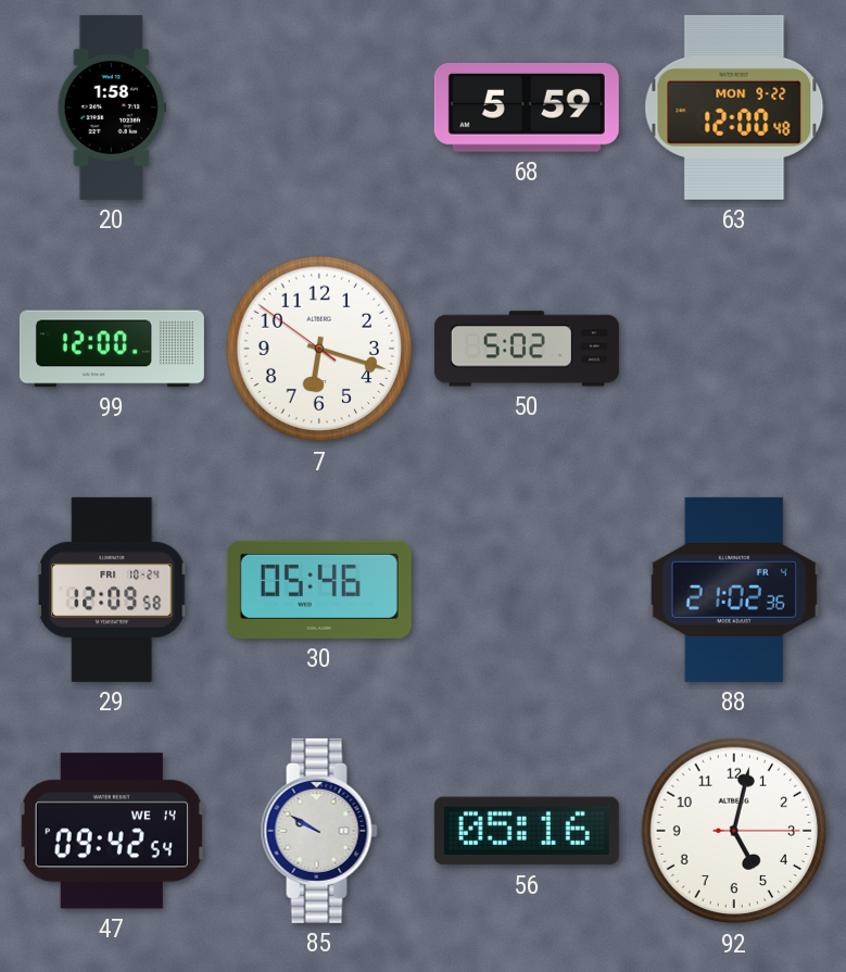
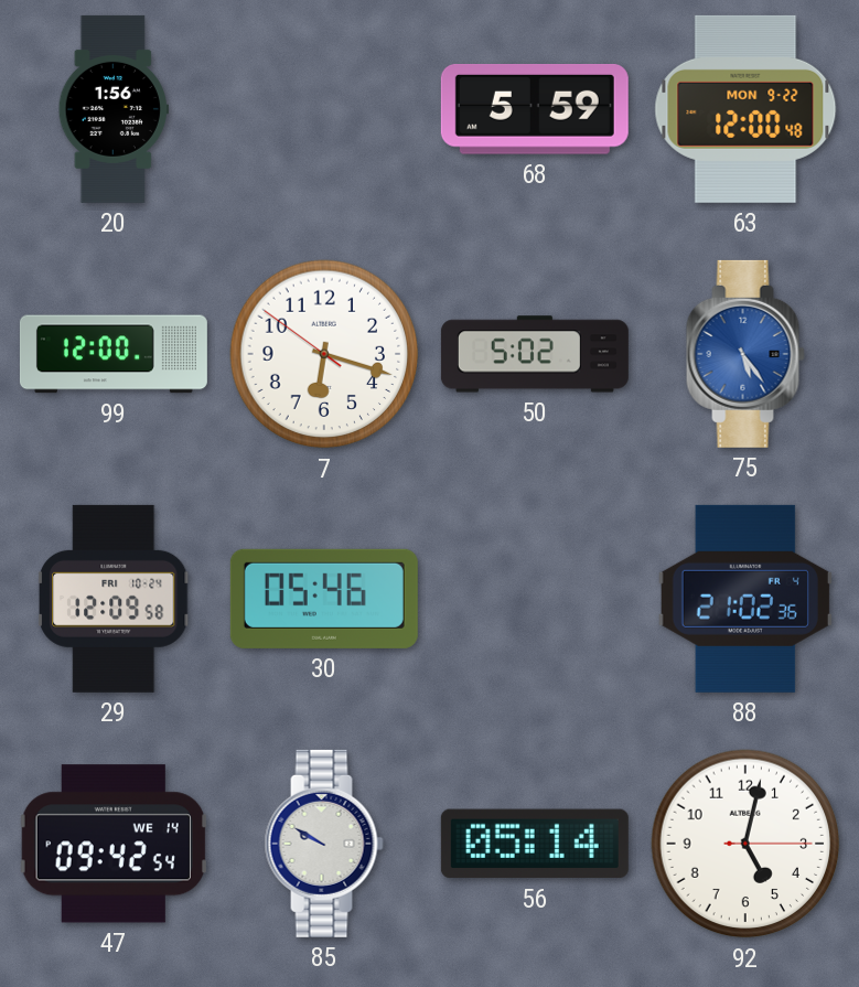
20: 1:58 -> 1:56
75: none -> 5:24
56: 05:16 -> 05:14
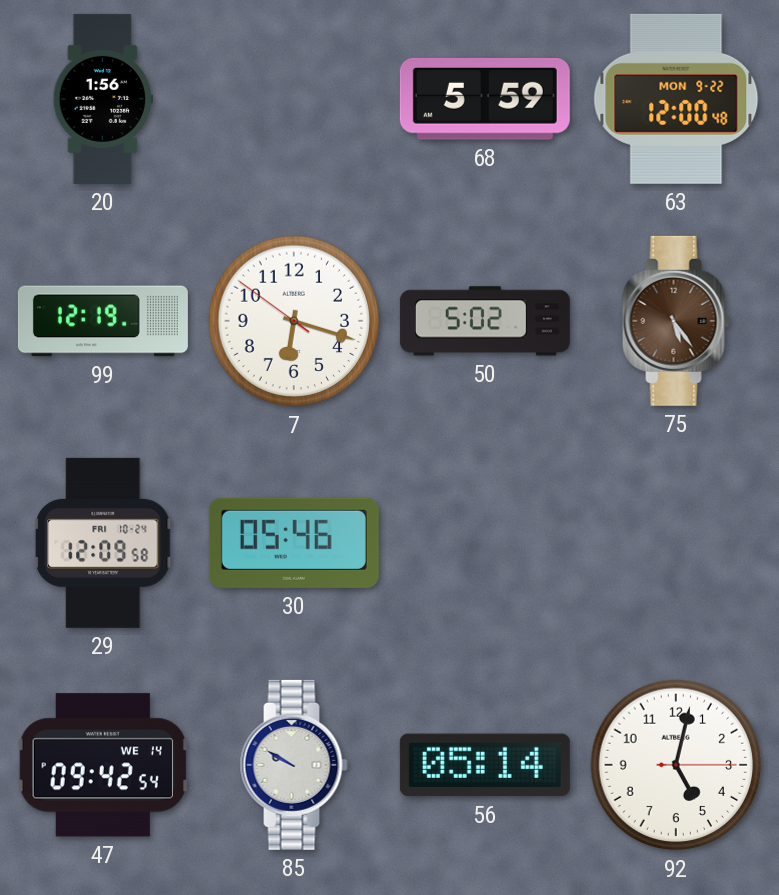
99: 12:00 -> 12:19
75 dial: blue -> brown
88: 21:02 -> none
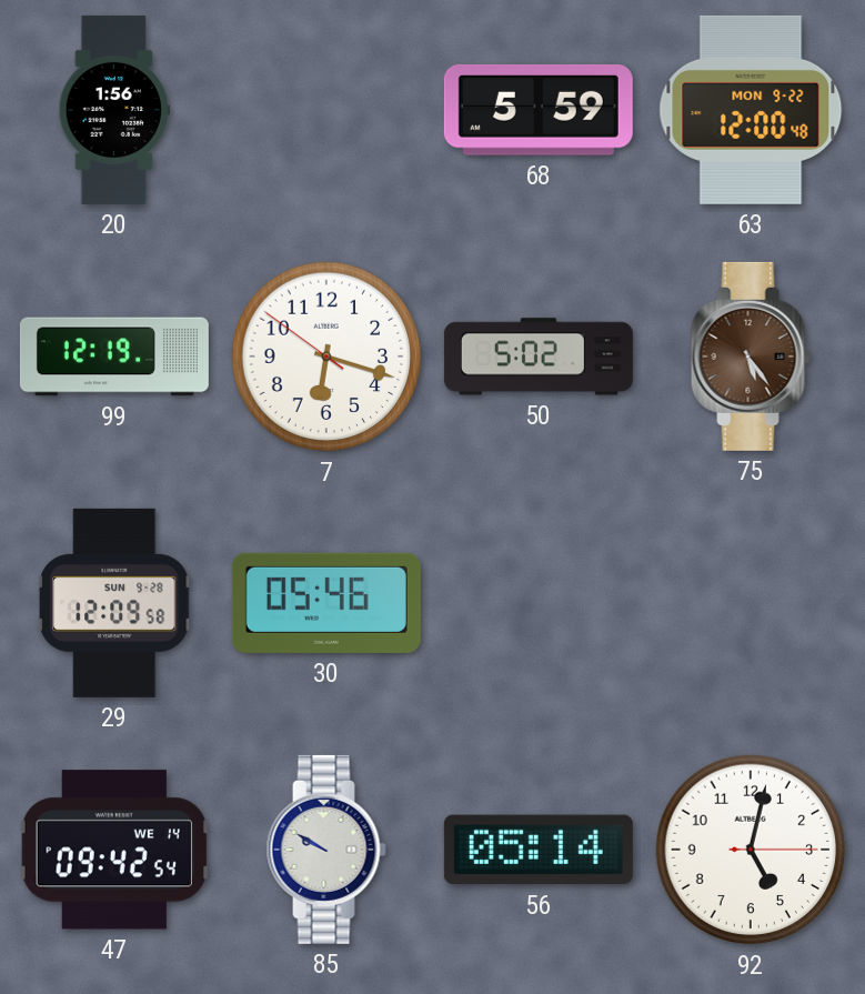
29 date: FRI 10-24 -> SUN 9-28
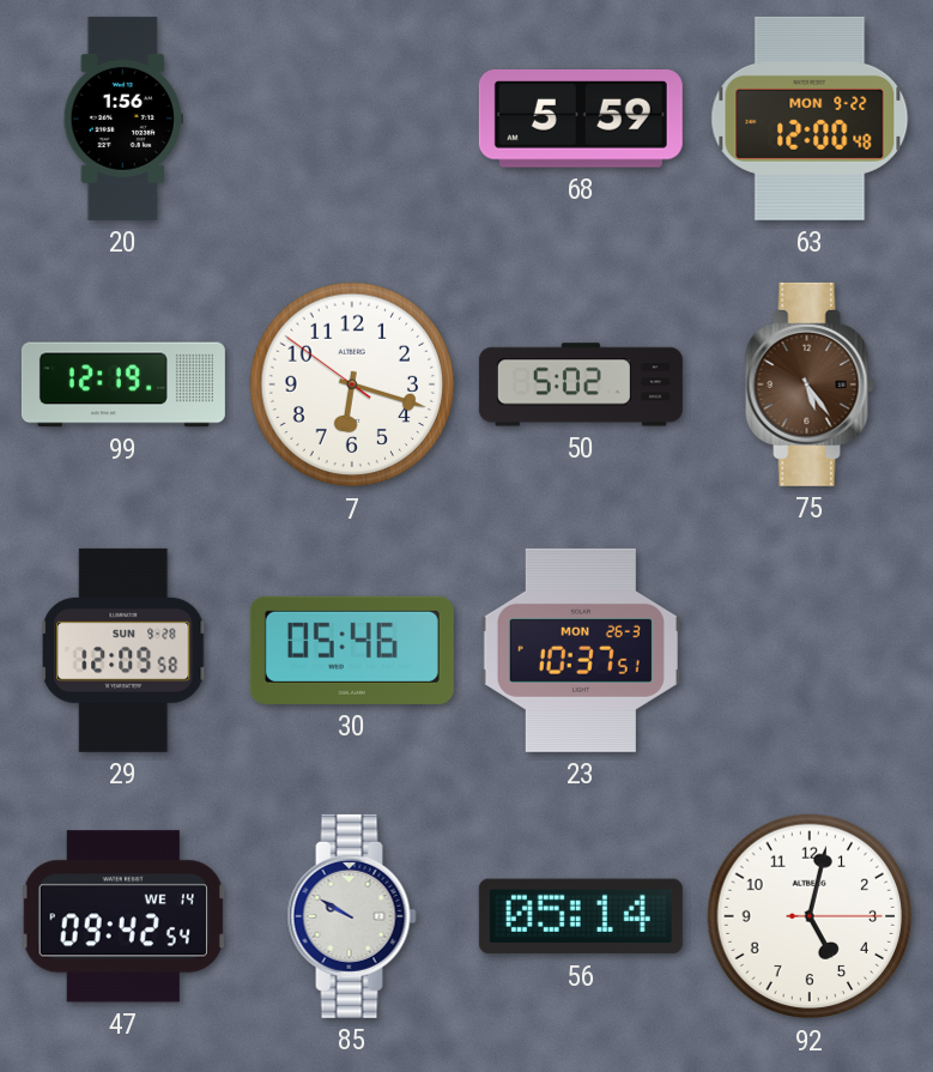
23: none -> 10:37
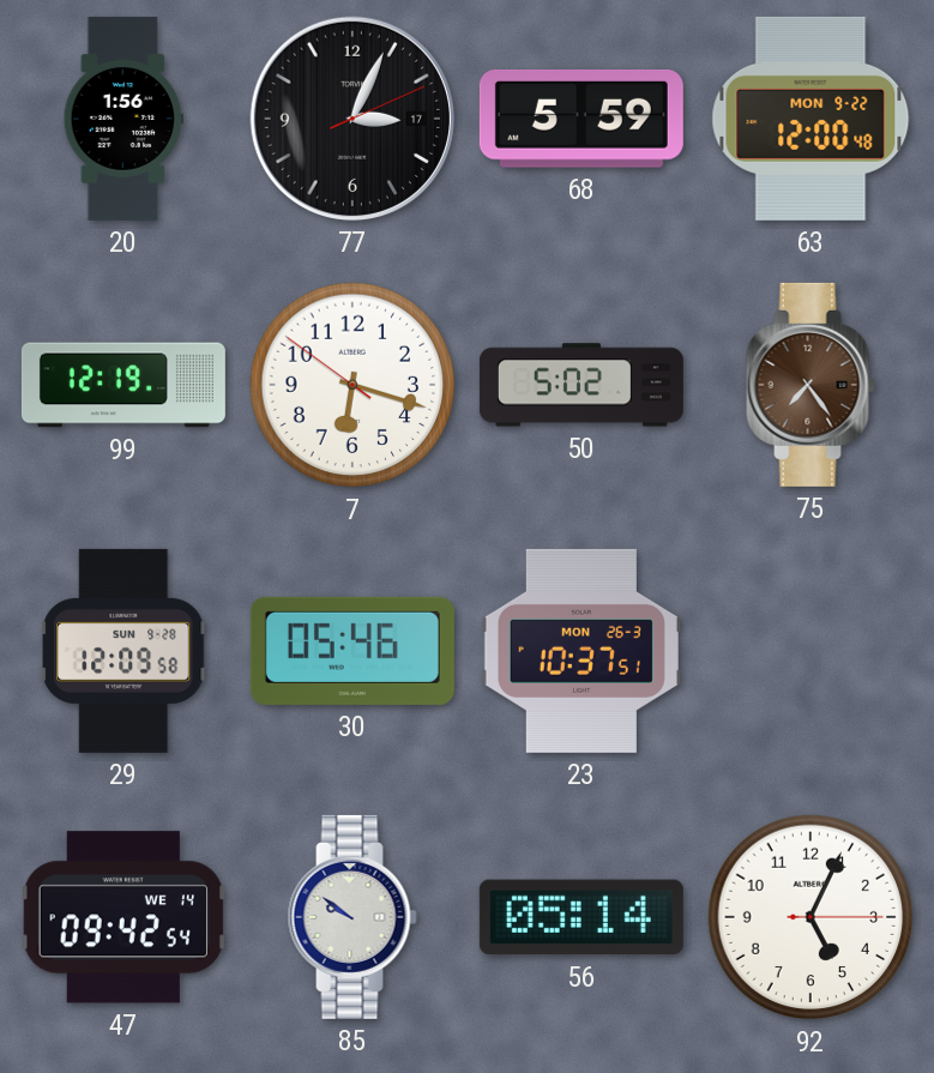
77: none -> 3:04
75: 5:24 -> 7:24
85: 9:50 -> 9:51
92: 5:02 -> 5:04
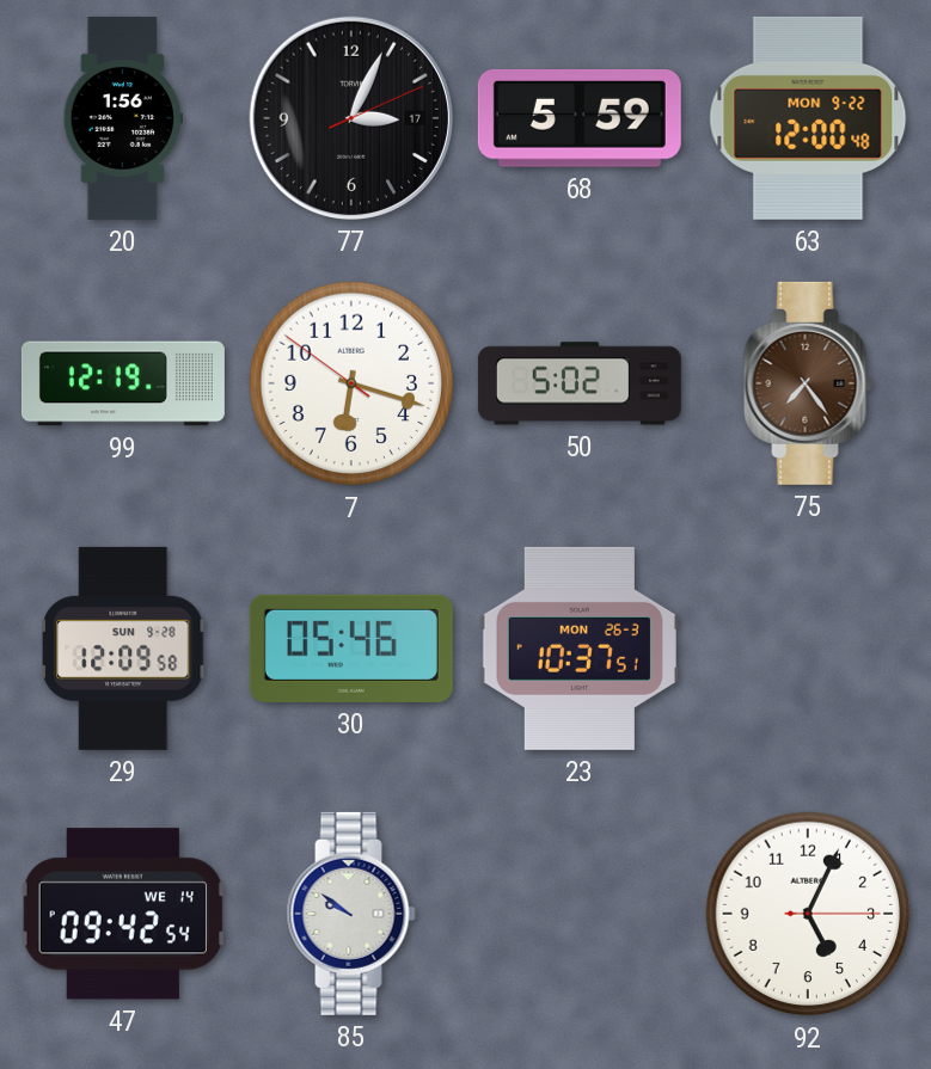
56: 05:14 -> none
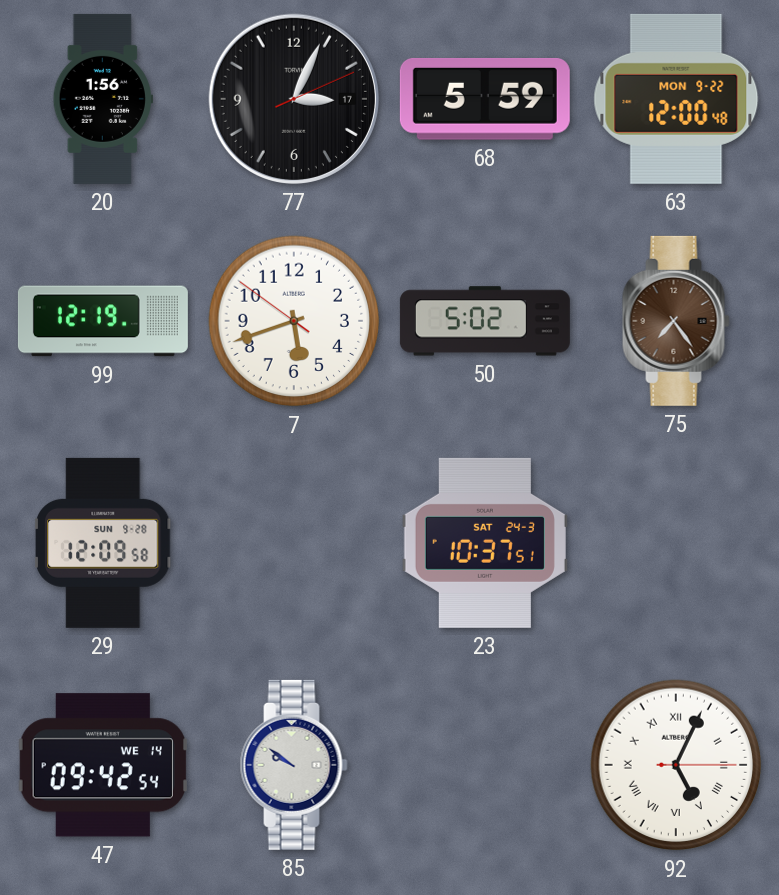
7: 6:17 -> 5:41
30: 05:46 -> none
23 date: MON 26-3 -> SAT 24-3
92 numerals: Arabic -> Roman
